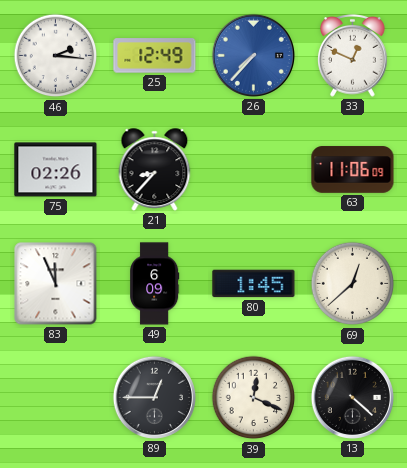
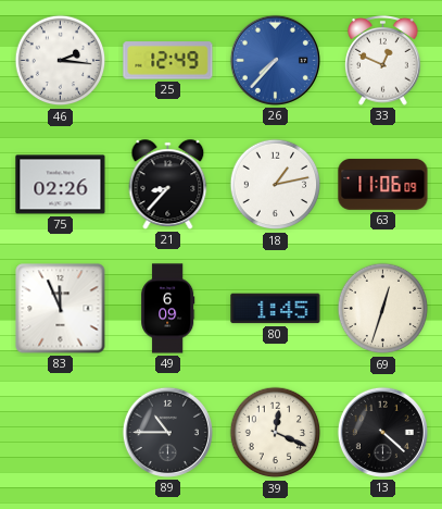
18: none -> 1:13
69: 12:38 -> 12:33
89: 12:45 -> 10:45
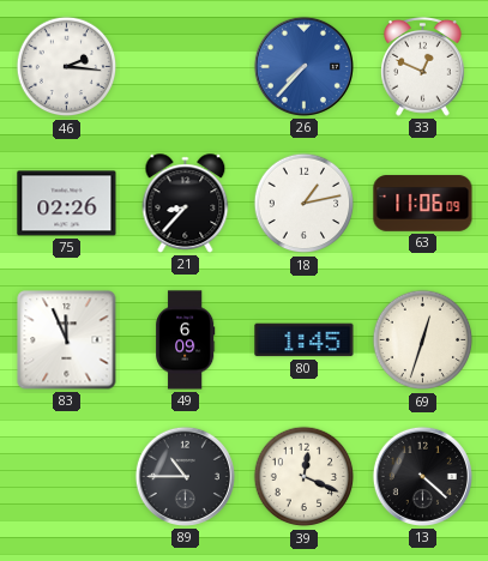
25: 12:49 -> none
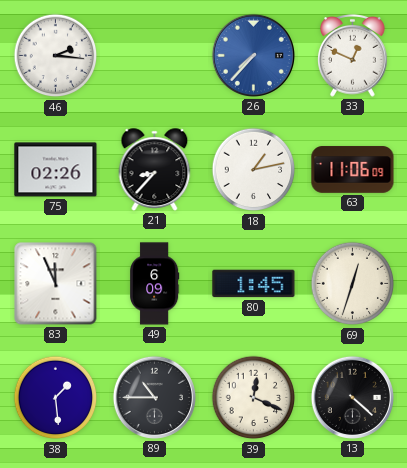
38: none -> 1:29
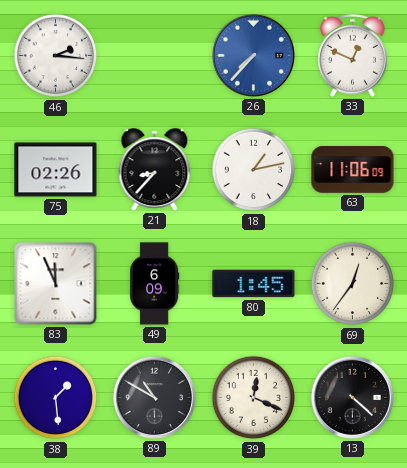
69: 12:33 -> 12:36
89: 10:45 -> 10:50
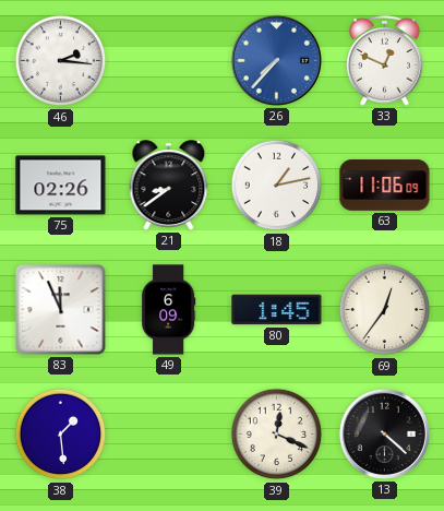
21: 8:37 -> 8:39
89: 10:50 -> none
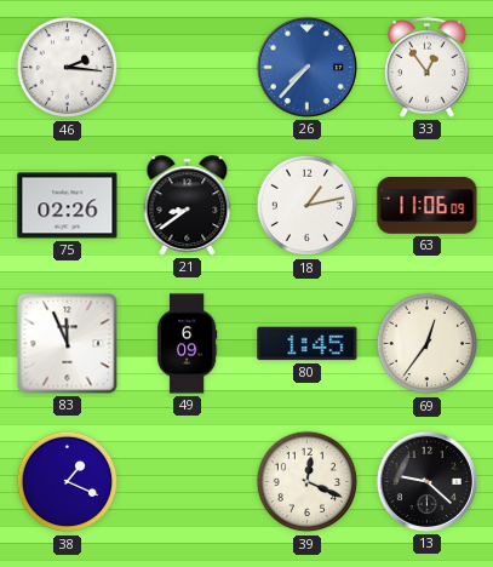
33: 12:49 -> 12:54
38: 1:29 -> 1:19
13: 4:22 -> 9:22
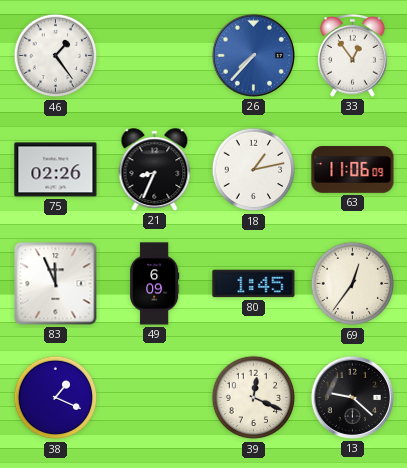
46: 2:16 -> 1:24
21: 8:39 -> 8:34
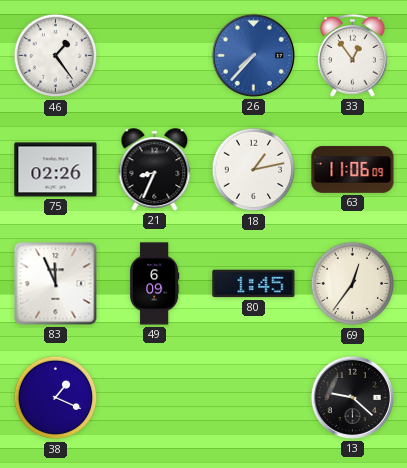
39: 12:19 -> none
